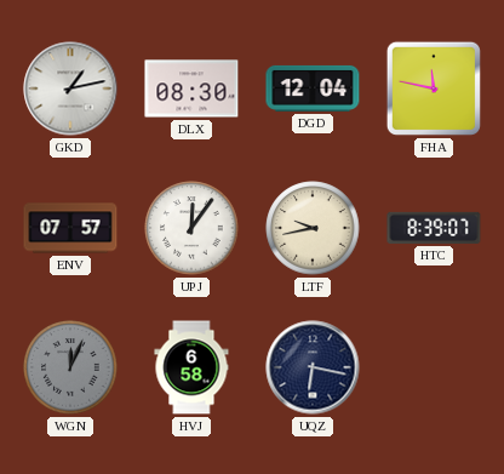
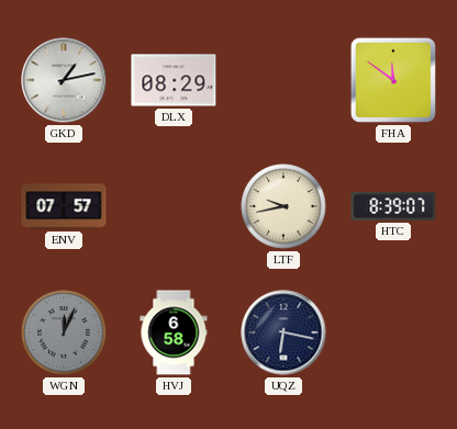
DLX: 08:30 -> 08:29
DGD: 12:04 -> none
FHA: 11:47 -> 11:51
UPJ: 12:06 -> none
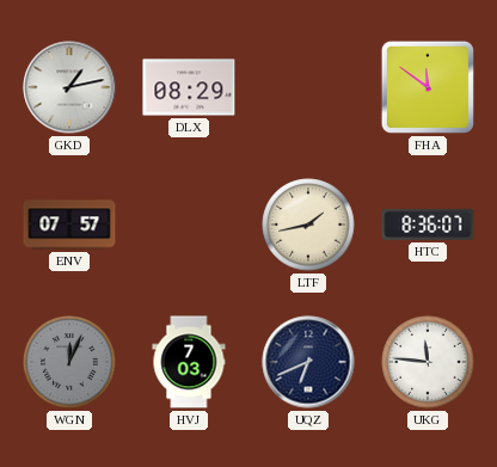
LTF: 9:43 -> 1:43
HTC: 8:39 -> 8:36
HVJ: 6:58 -> 7:03
UQZ: 6:17 -> 6:41
UKG: none -> 11:46
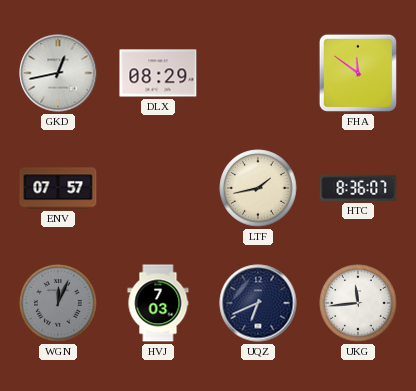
GKD: 1:13 -> 12:43
UKG: 11:46 -> 11:44
